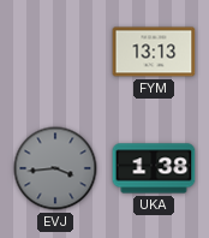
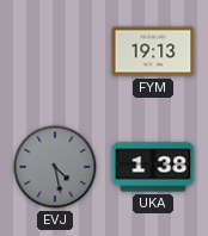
FYM: 13:13 -> 19:13
EVJ: 3:44 -> 4:28
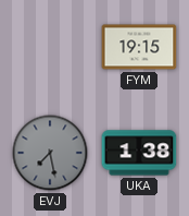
FYM: 19:13 -> 19:15
EVJ: 4:28 -> 7:28
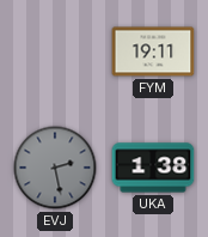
FYM: 19:15 -> 19:11
EVJ: 7:28 -> 2:28
